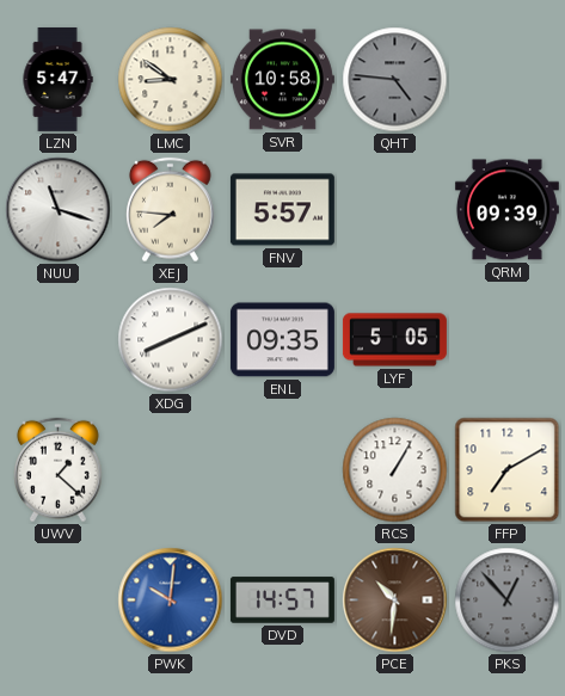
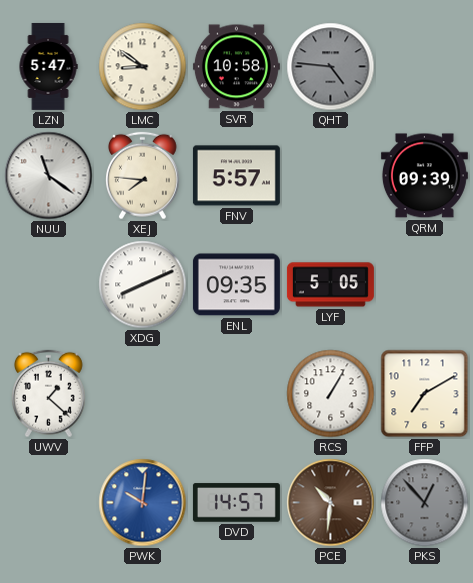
NUU: 11:18 -> 11:21
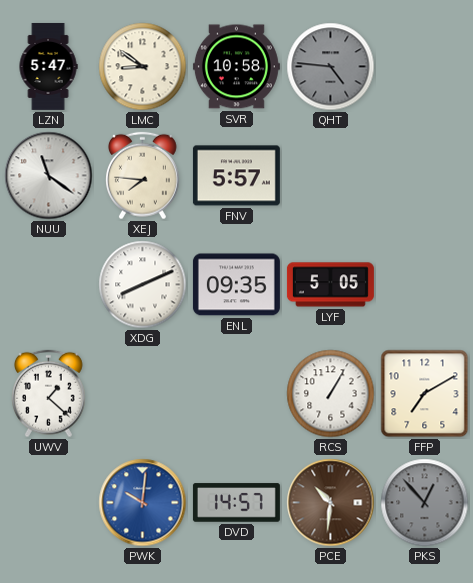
QRM: 09:39 -> none
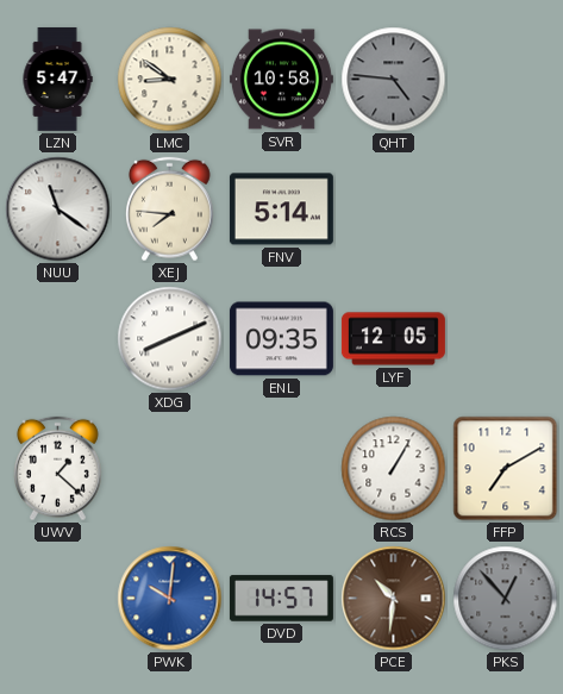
FNV: 5:57 -> 5:14
LYF: 5:05 -> 12:05
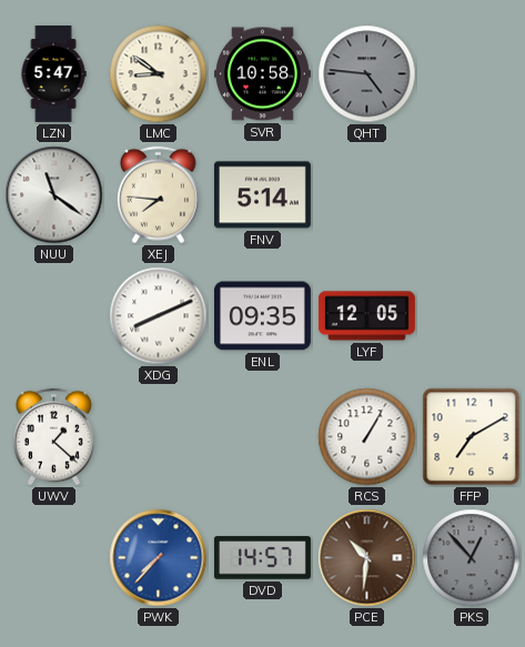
PWK: 10:01 -> 7:37
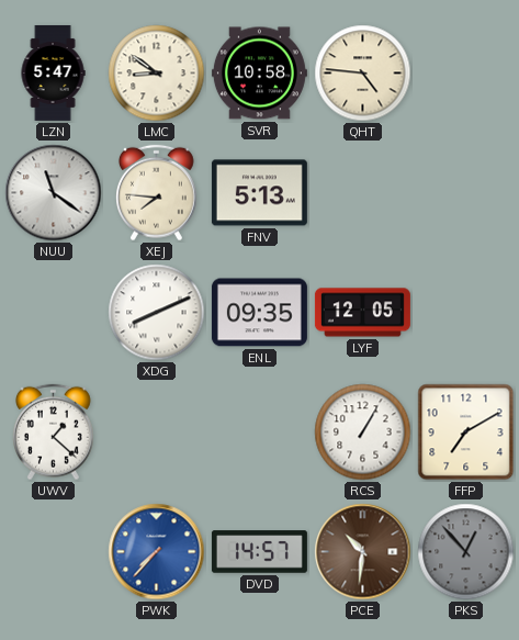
QHT dial: grey -> cream
FNV: 5:14 -> 5:13
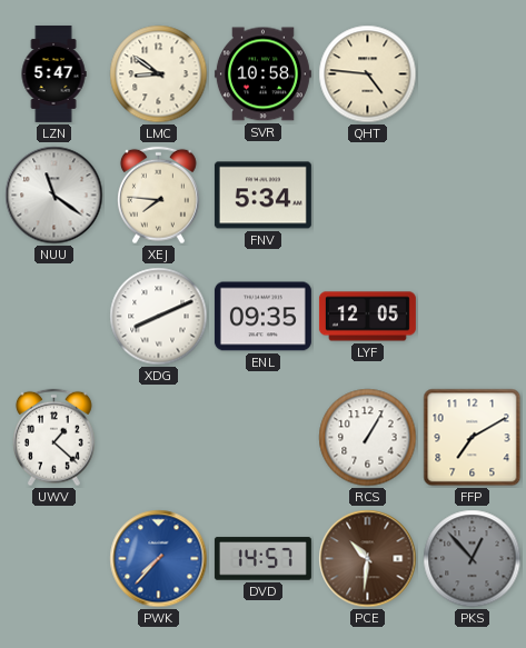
FNV: 5:13 -> 5:34
